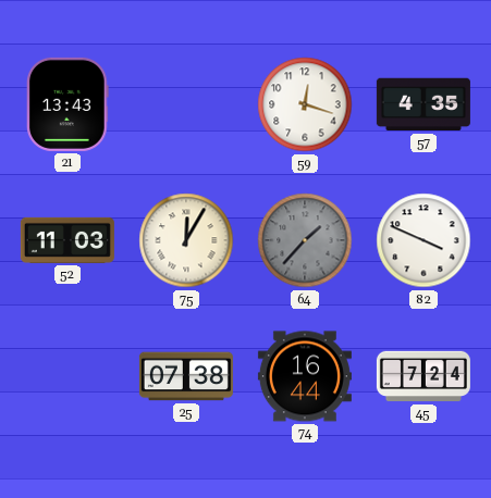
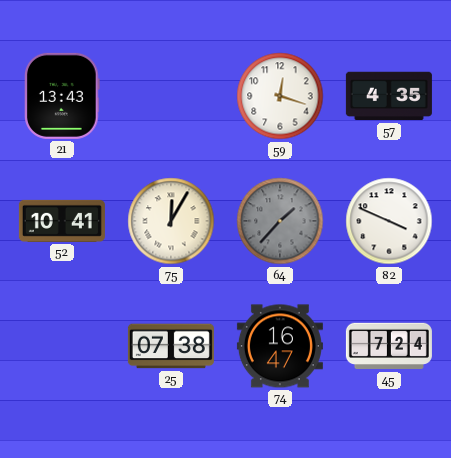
52: 11:03 -> 10:41
74: 16:44 -> 16:47
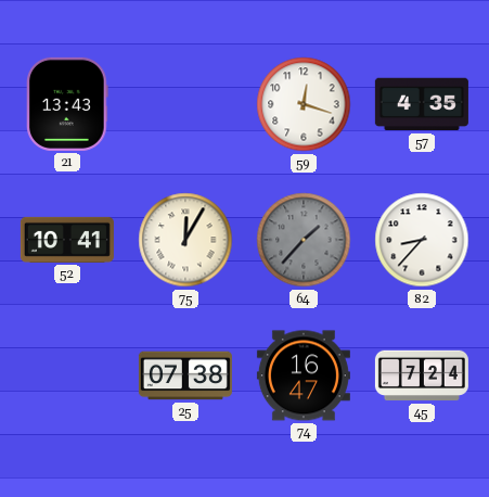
82: 3:49 -> 8:37
